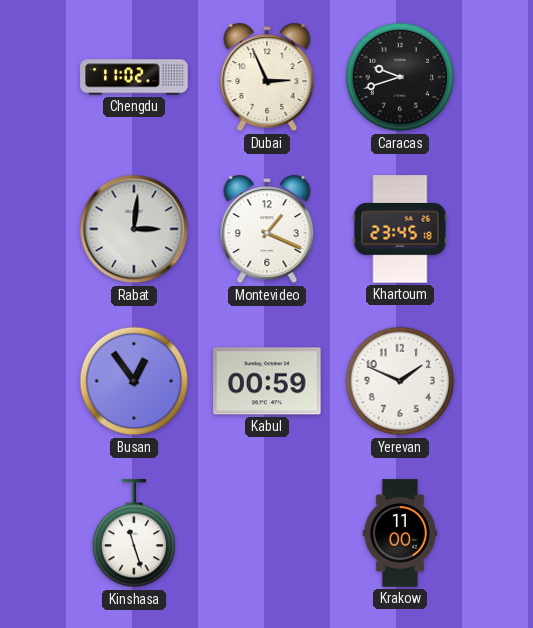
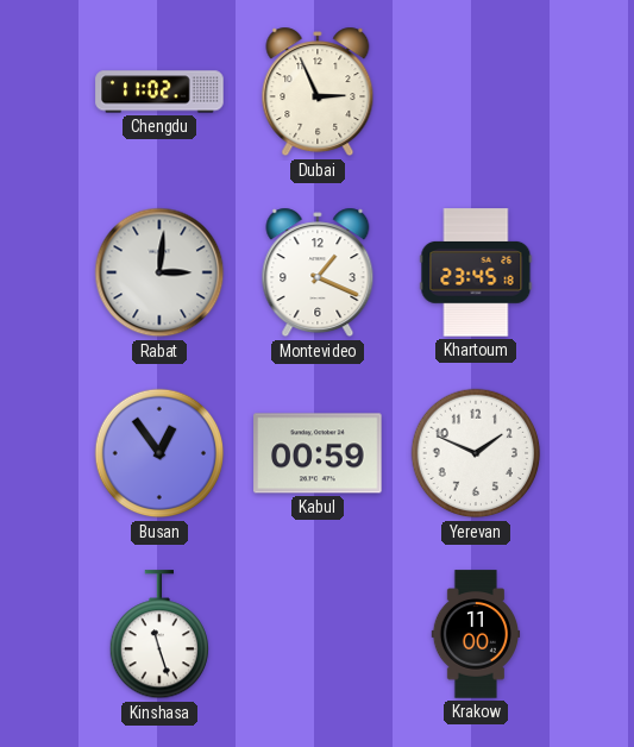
Caracas: 9:42 -> none
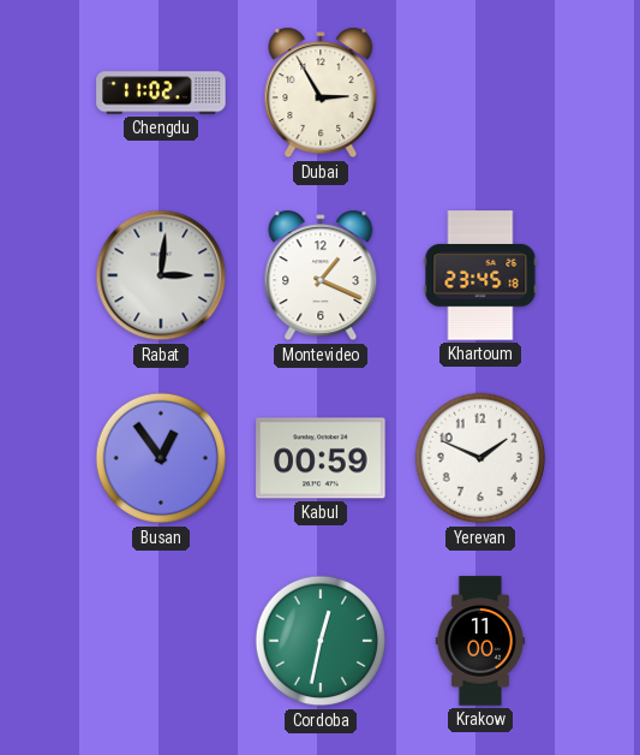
Dubai: 2:56 -> 2:55
Kinshasa: 11:27 -> none
Cordoba: none -> 12:32
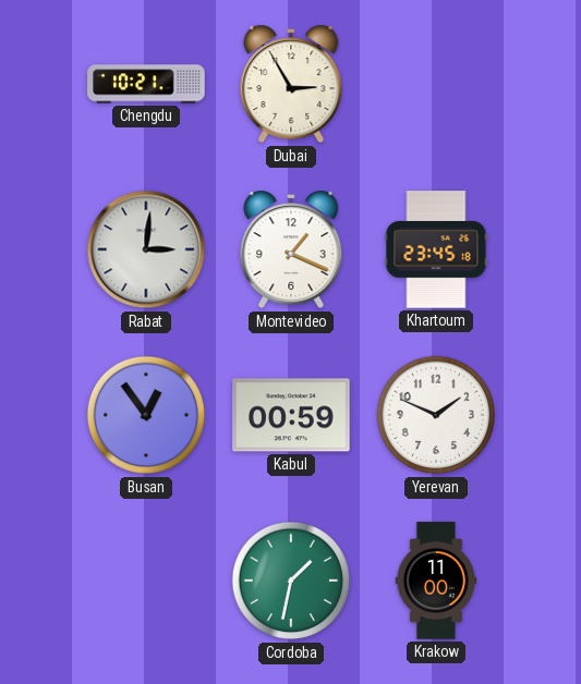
Chengdu: 11:02 -> 10:21
Cordoba: 12:32 -> 1:32
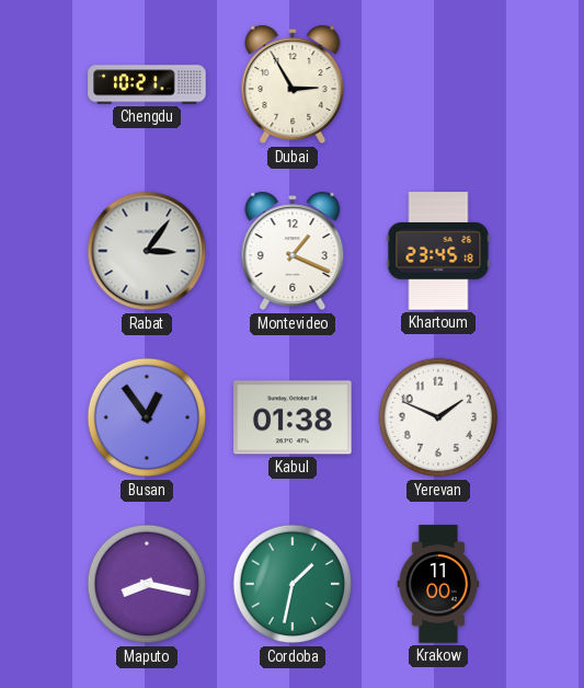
Rabat: 3:01 -> 3:06
Kabul: 00:59 -> 01:38
Maputo: none -> 8:17
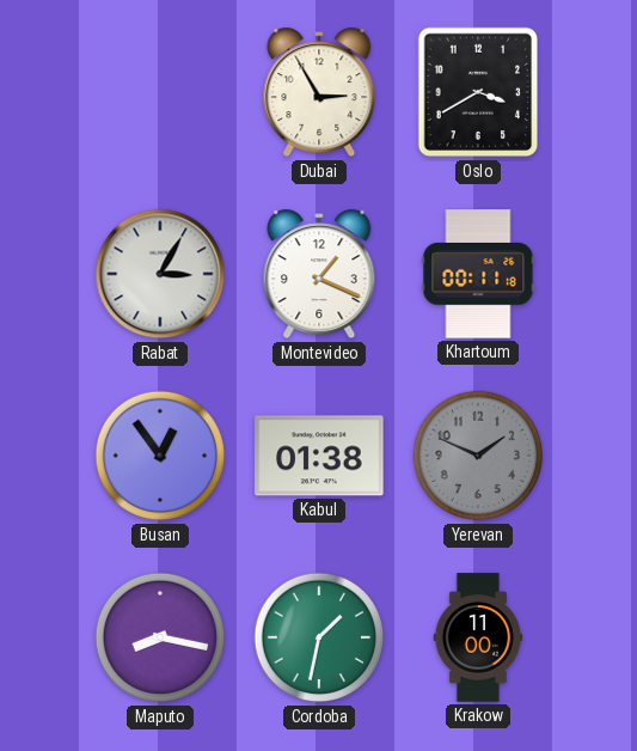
Chengdu: 10:21 -> none
Oslo: none -> 3:40
Rabat: 3:06 -> 3:05
Khartoum: 23:45 -> 00:11
Yerevan dial: white -> grey
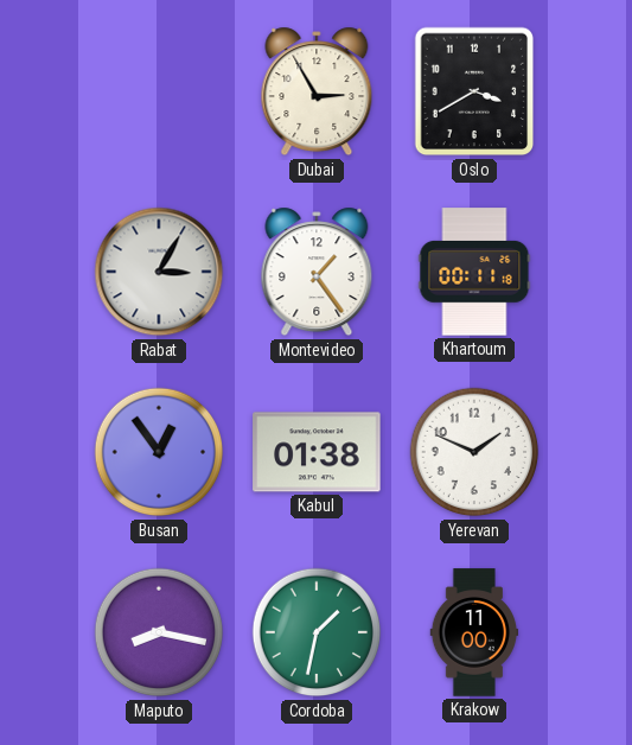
Montevideo: 1:19 -> 1:24
Yerevan dial: grey -> white
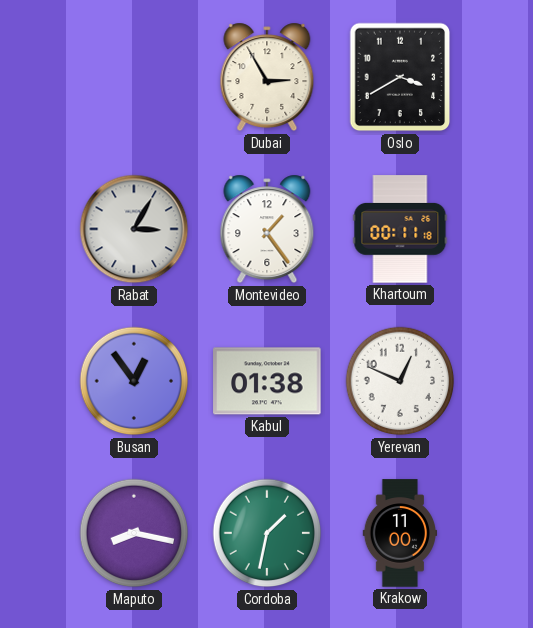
Yerevan: 1:49 -> 12:49
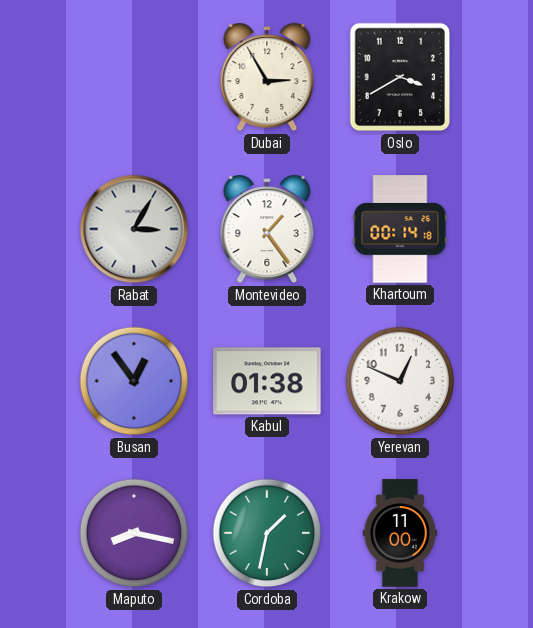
Khartoum: 00:11 -> 00:14
